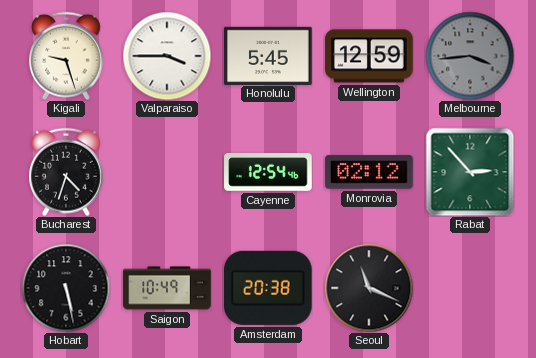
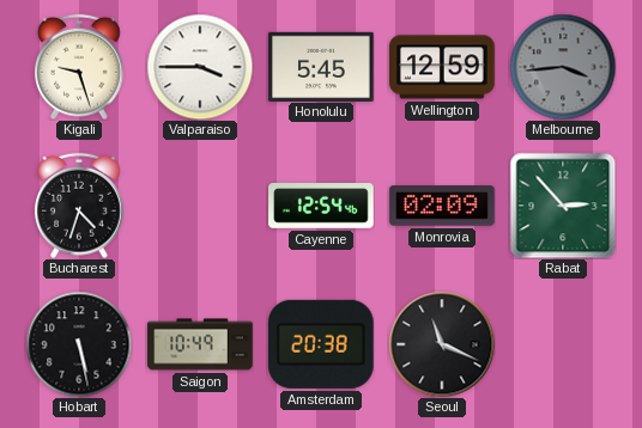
Monrovia: 02:12 -> 02:09
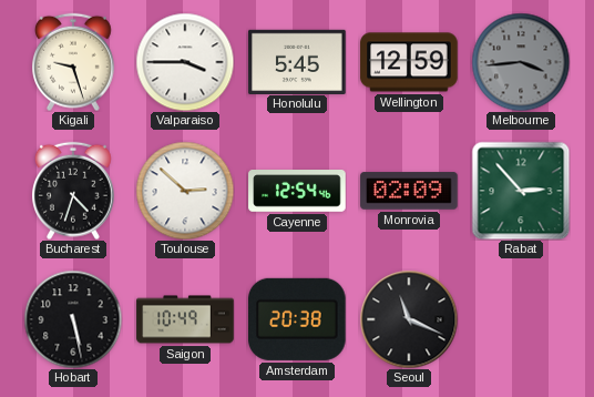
Toulouse: none -> 2:52
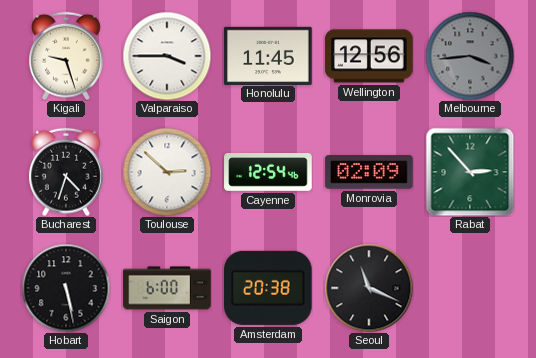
Honolulu: 5:45 -> 11:45
Wellington: 12:59 -> 12:56
Saigon: 10:49 -> 6:00
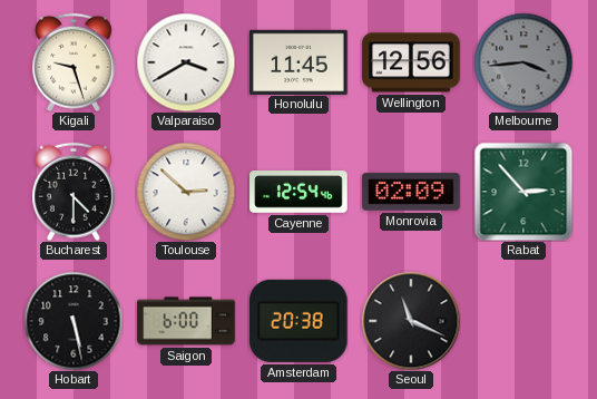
Valparaiso: 3:45 -> 3:40
Bucharest: 4:33 -> 4:30
